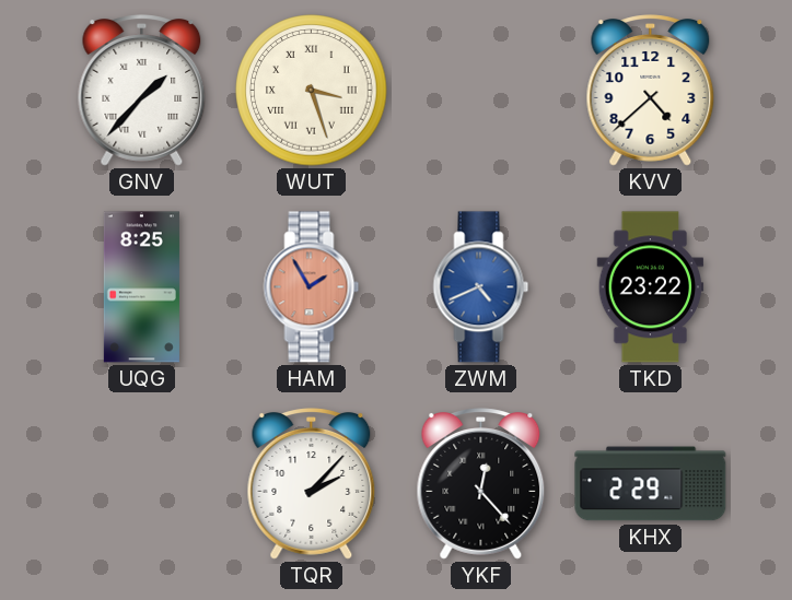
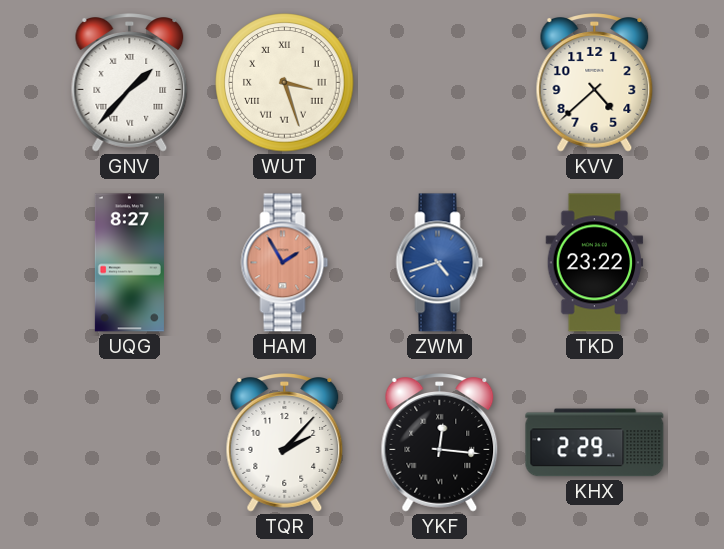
UQG: 8:25 -> 8:27
ZWM: 4:41 -> 4:42
YKF: 12:23 -> 12:16
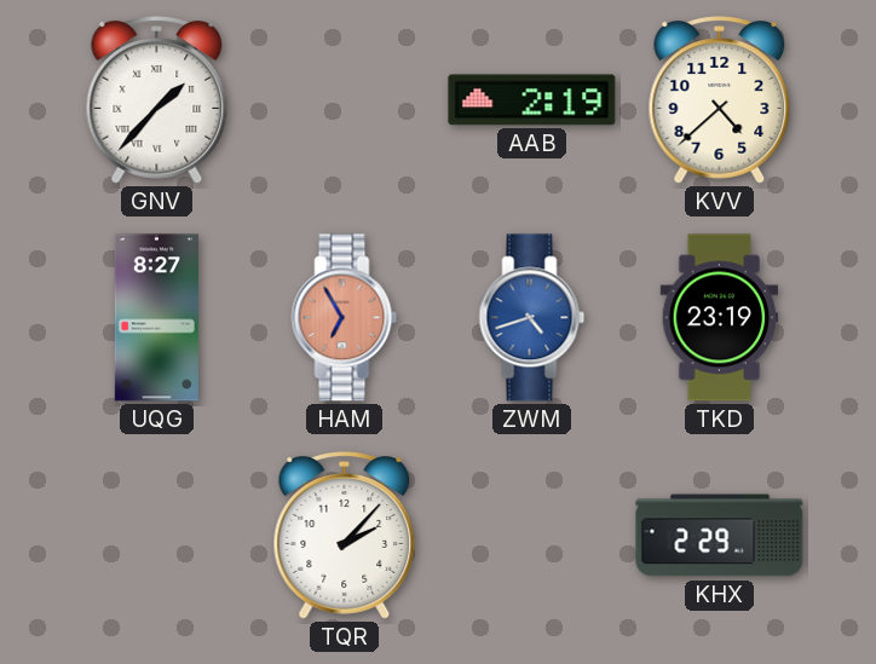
WUT: 3:27 -> none
AAB: none -> 2:19
HAM: 1:55 -> 6:55
TKD: 23:22 -> 23:19
YKF: 12:16 -> none
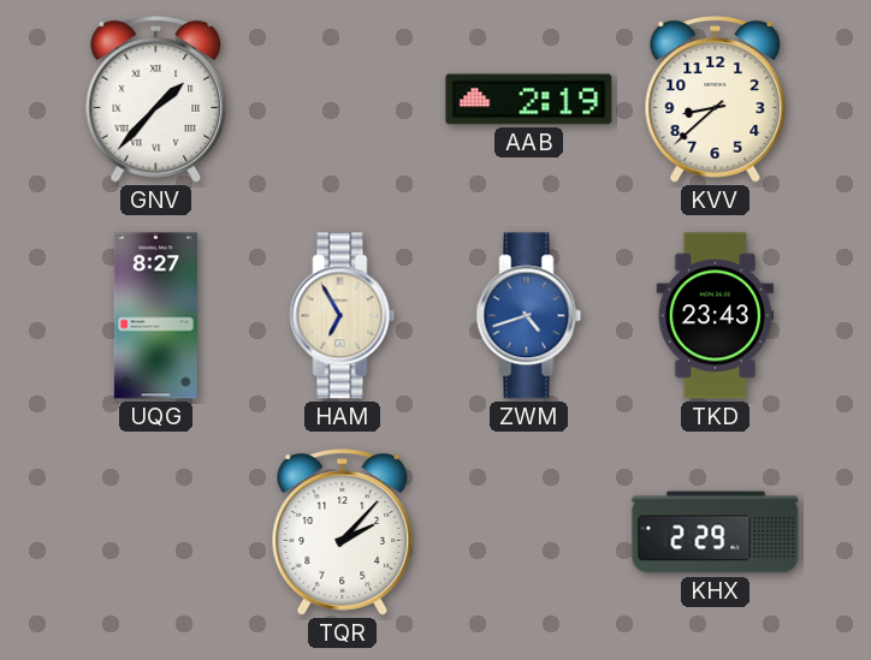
KVV: 4:38 -> 8:38
HAM dial: salmon -> cream
TKD: 23:19 -> 23:43
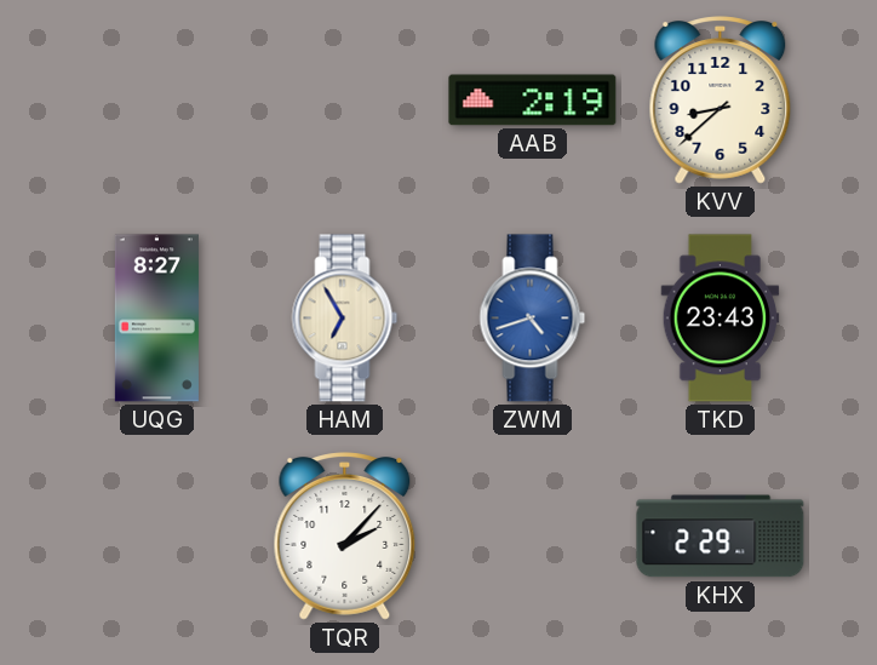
GNV: 1:37 -> none
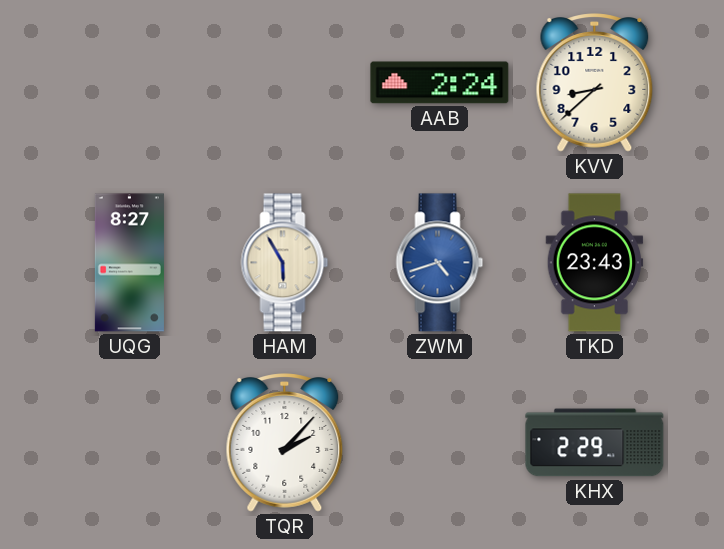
AAB: 2:19 -> 2:24
HAM: 6:55 -> 5:55
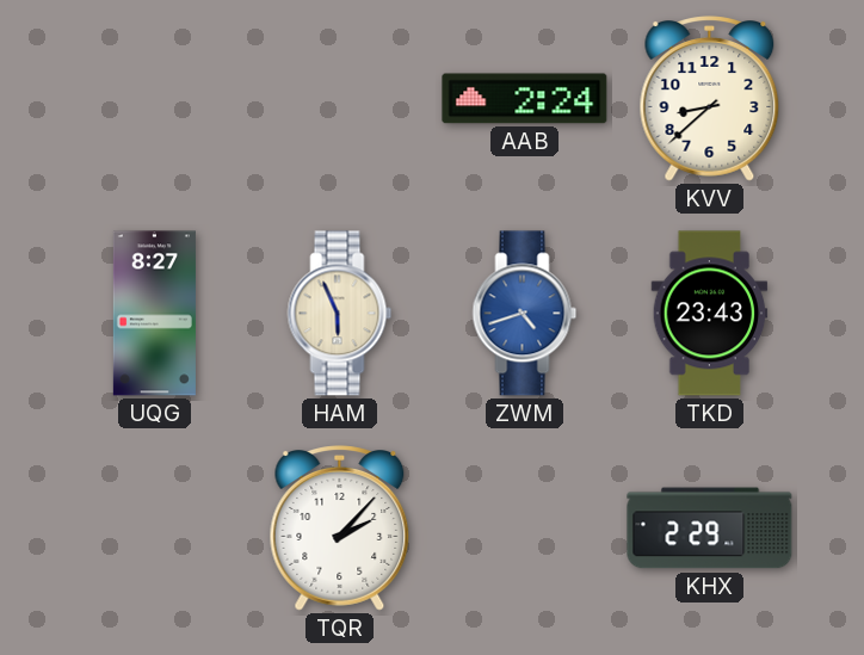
HAM: 5:55 -> 5:56
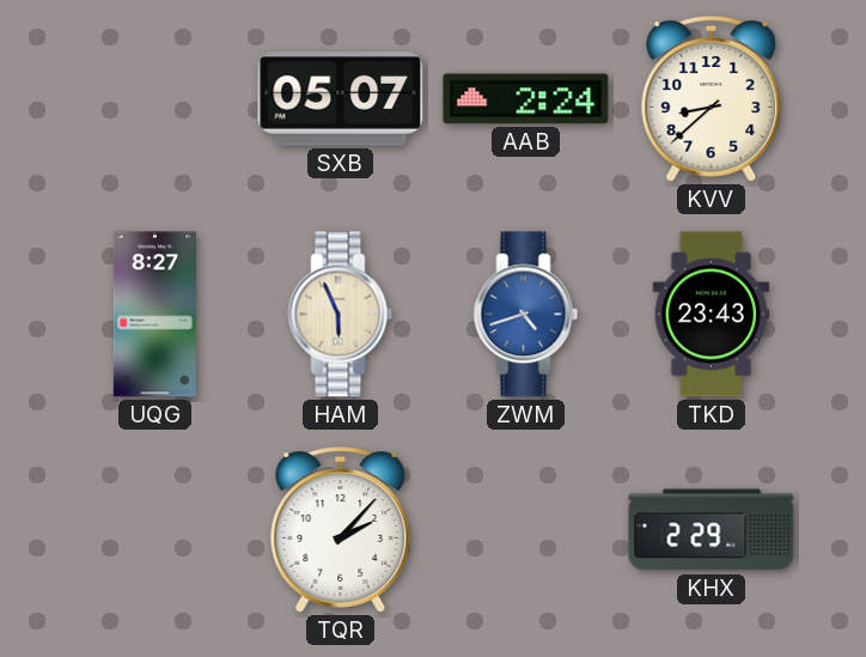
SXB: none -> 05:07
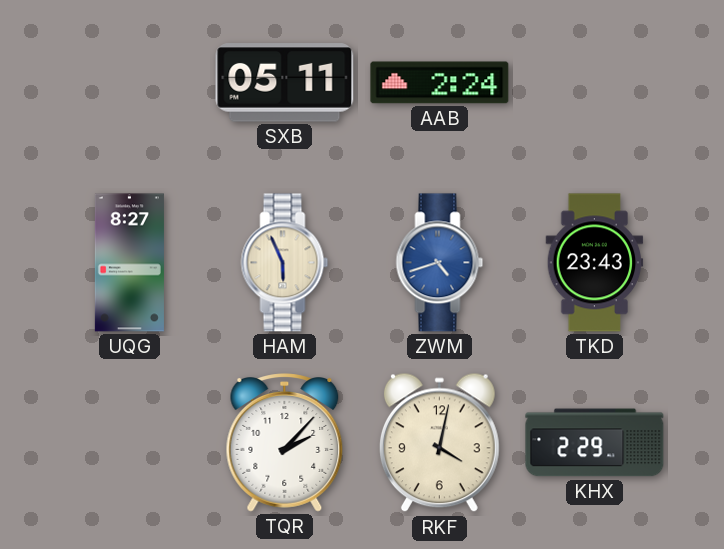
SXB: 05:07 -> 05:11
KVV: 8:38 -> none
RKF: none -> 4:02
